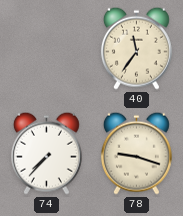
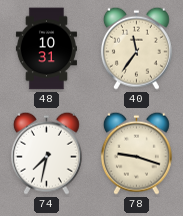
48: none -> 10:31
74: 7:37 -> 7:32
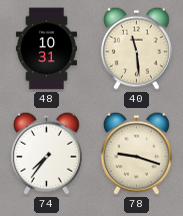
40: 11:36 -> 11:29
74: 7:32 -> 7:36
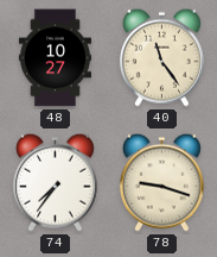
48: 10:31 -> 10:27
40: 11:29 -> 11:24
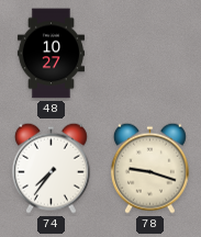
40: 11:24 -> none
